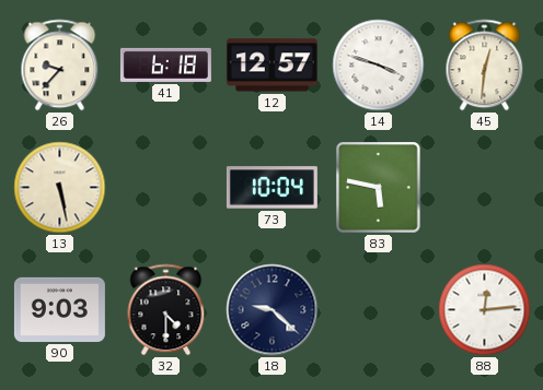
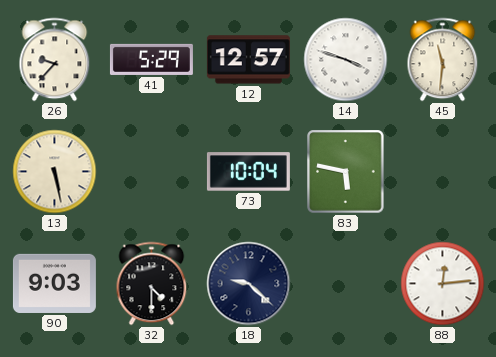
41: 6:18 -> 5:29
45: 12:31 -> 11:31
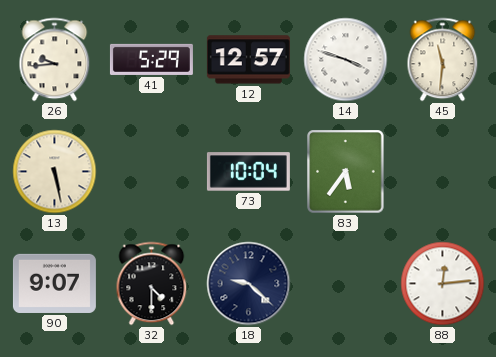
26: 9:37 -> 9:44
83: 5:47 -> 5:36
90: 9:03 -> 9:07
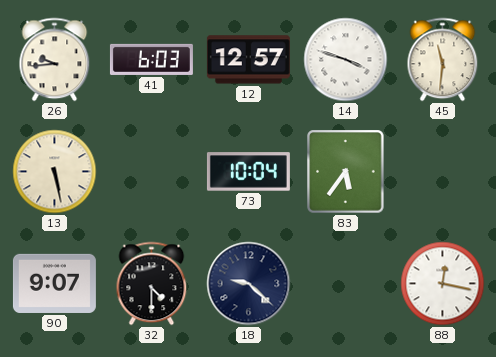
41: 5:29 -> 6:03
88: 12:14 -> 12:17
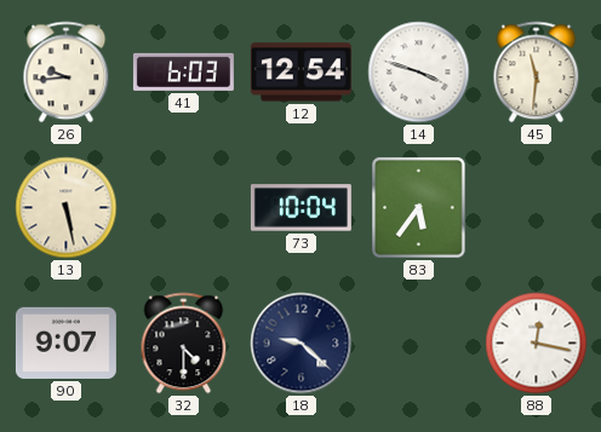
12: 12:57 -> 12:54
